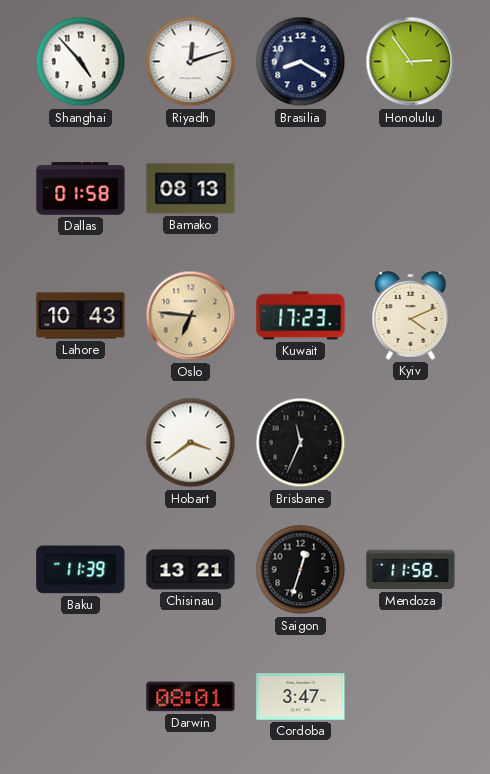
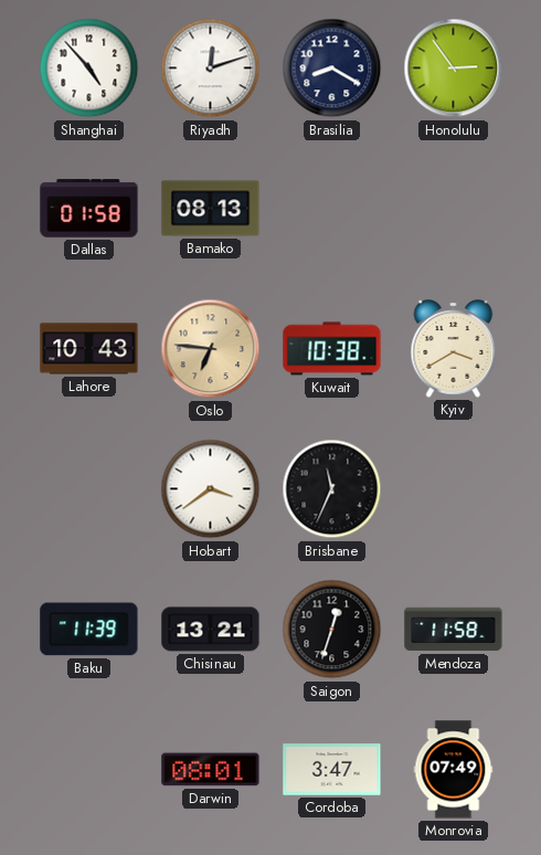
Kuwait: 17:23 -> 10:38
Kyiv: 4:11 -> 3:40
Monrovia: none -> 07:49
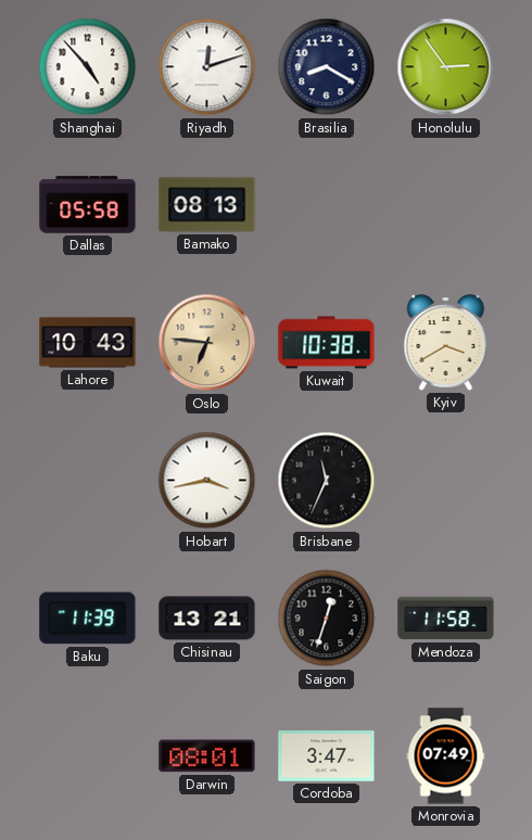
Dallas: 01:58 -> 05:58
Hobart: 3:39 -> 3:43
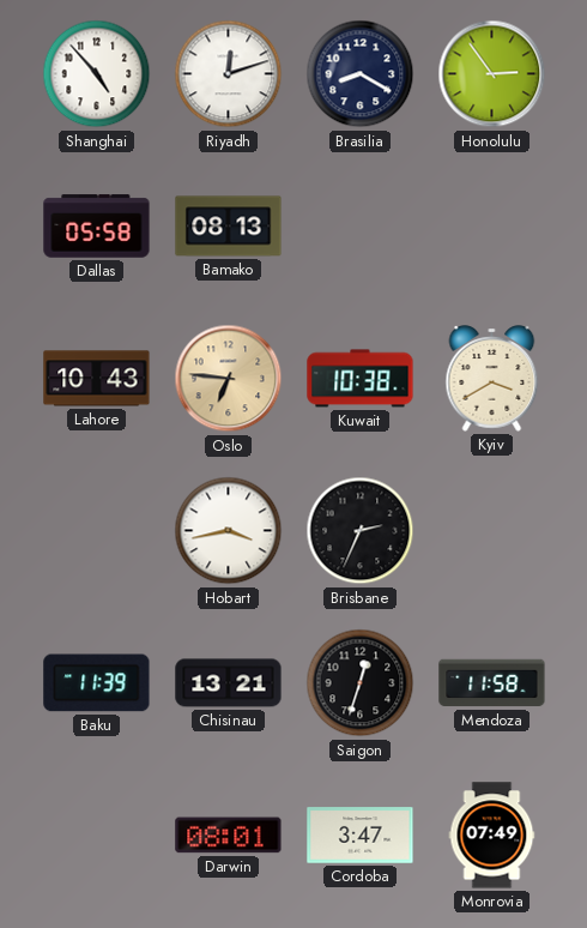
Brisbane: 11:34 -> 2:34
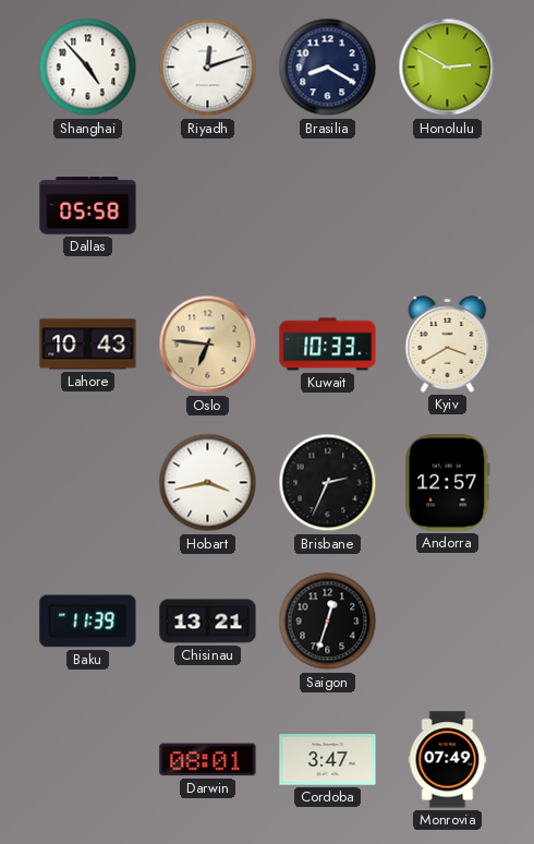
Honolulu: 2:54 -> 2:50
Bamako: 08:13 -> none
Kuwait: 10:38 -> 10:33
Andorra: none -> 12:57
Mendoza: 11:58 -> none
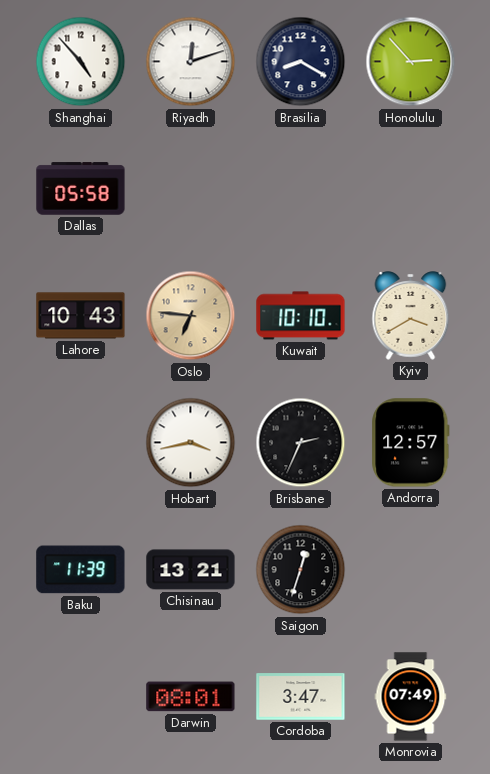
Honolulu: 2:50 -> 2:53
Kuwait: 10:33 -> 10:10
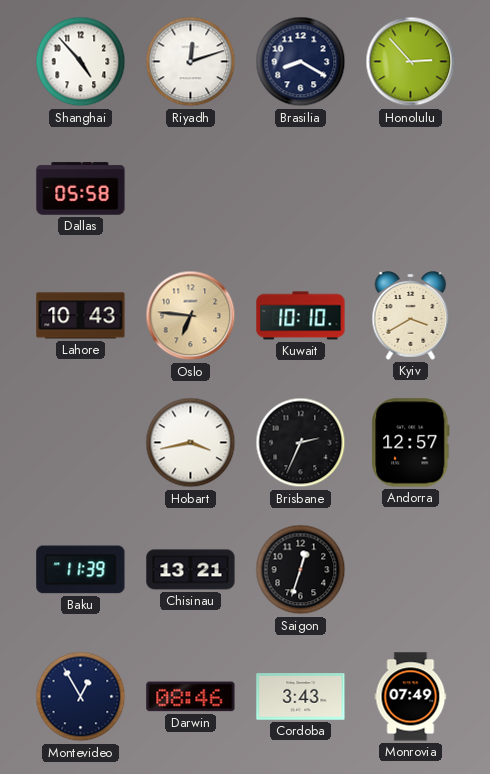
Montevideo: none -> 12:55
Darwin: 08:01 -> 08:46
Cordoba: 3:47 -> 3:43
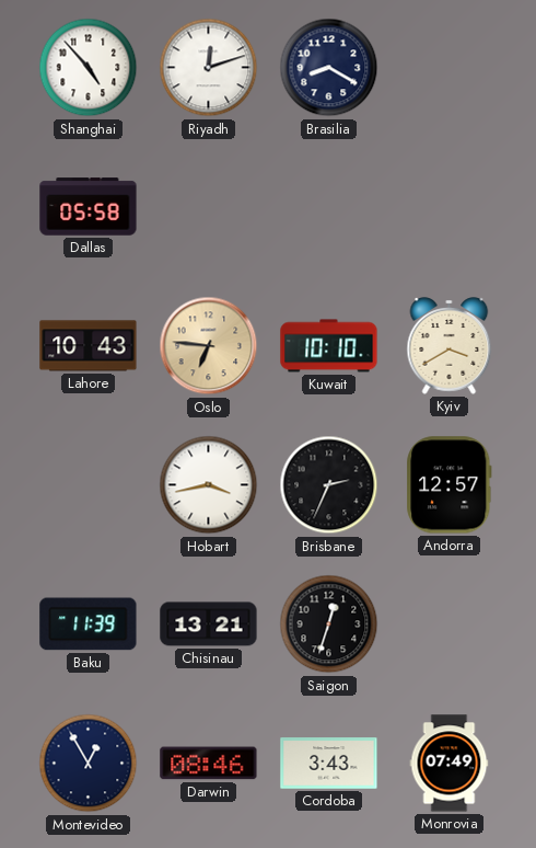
Honolulu: 2:53 -> none
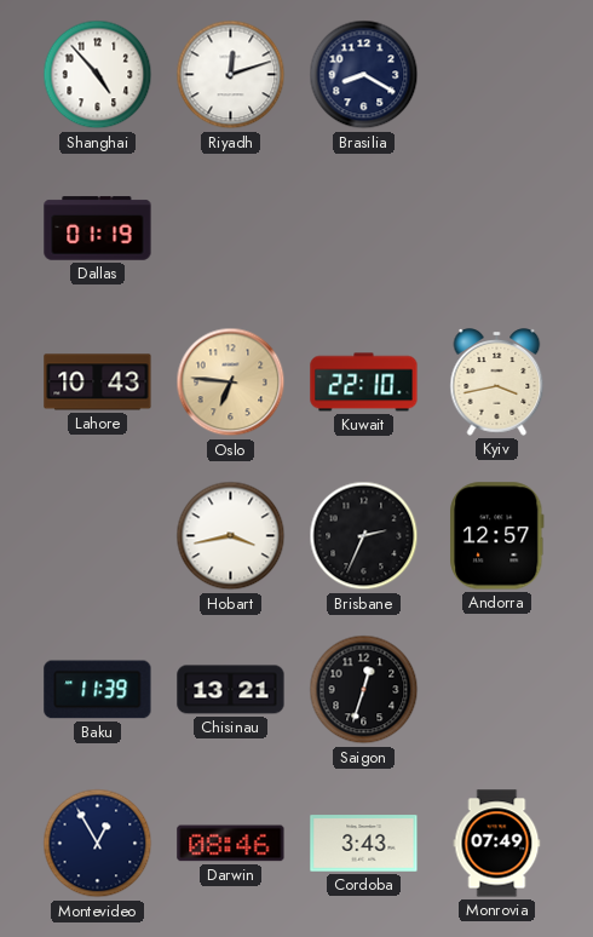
Dallas: 05:58 -> 01:19
Kuwait: 10:10 -> 22:10
Kyiv: 3:40 -> 3:43
